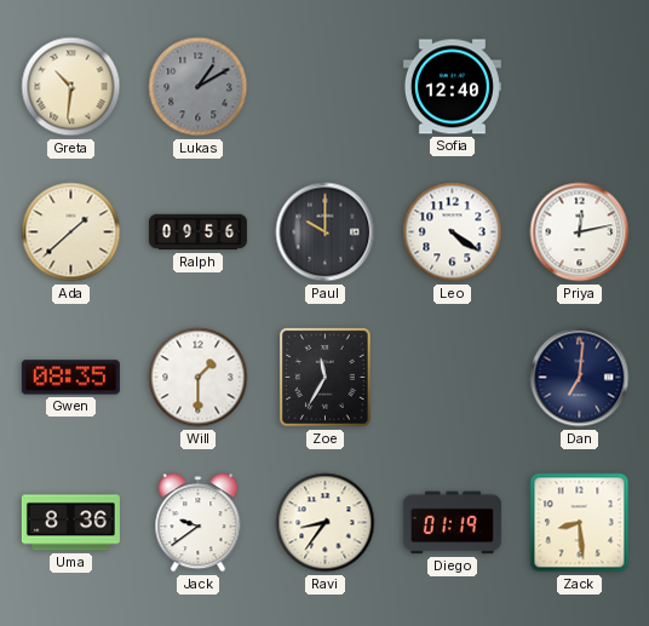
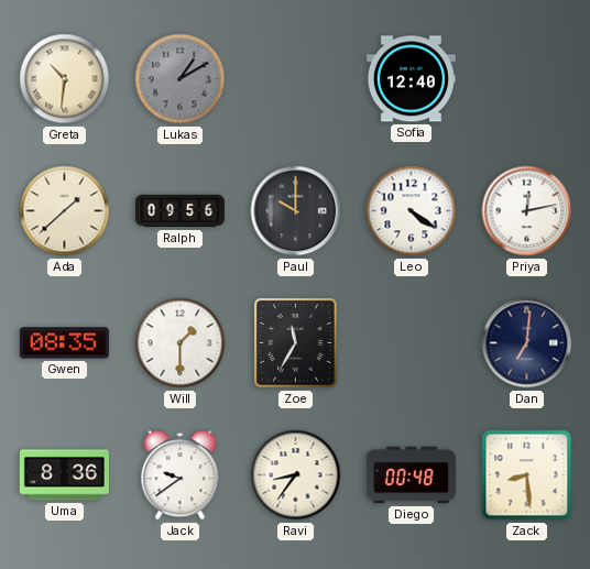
Diego: 01:19 -> 00:48
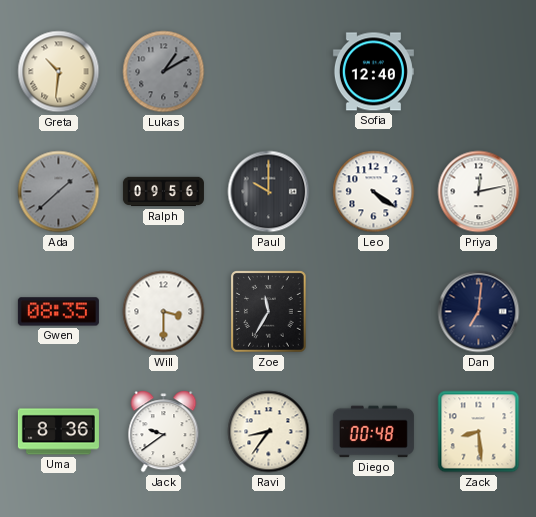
Ada dial: cream -> grey
Will: 1:30 -> 3:30
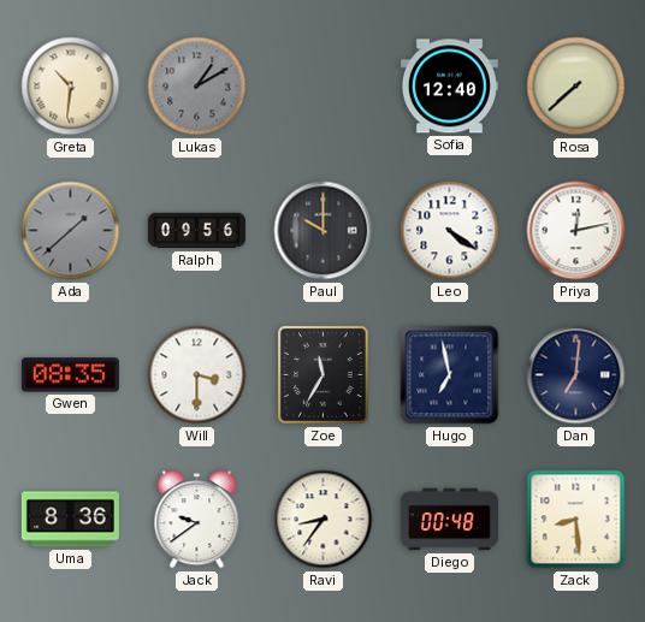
Rosa: none -> 7:38
Hugo: none -> 6:58
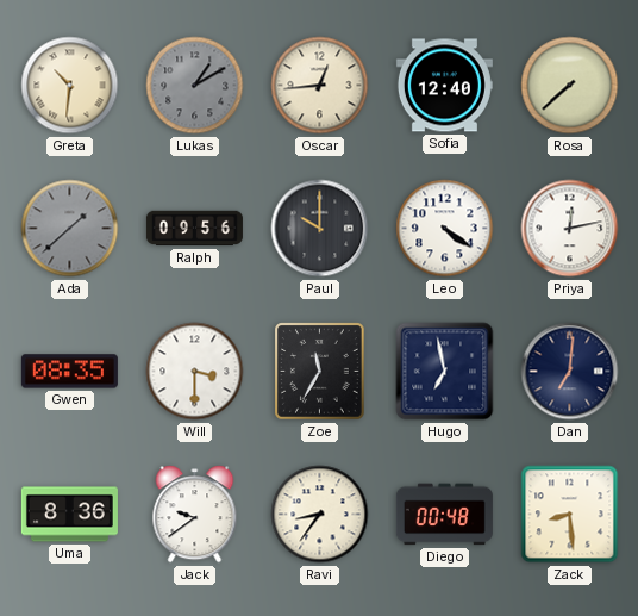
Oscar: none -> 12:44
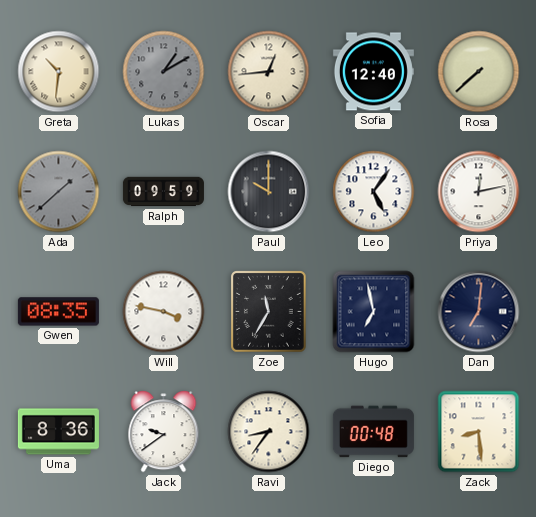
Ralph: 09:56 -> 09:59
Leo: 4:21 -> 5:06
Will: 3:30 -> 3:47
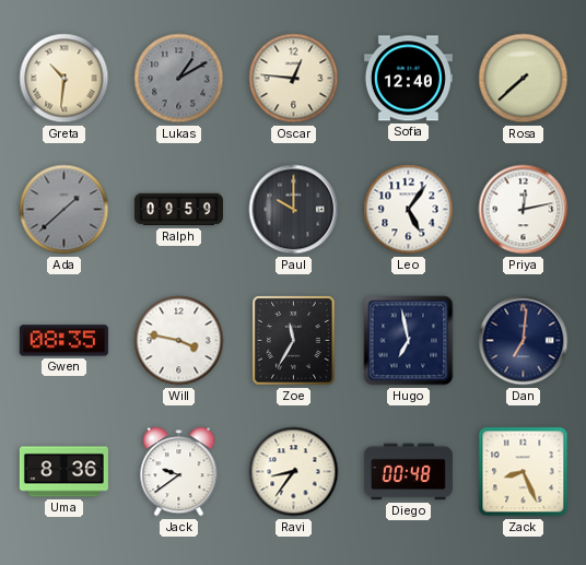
Oscar: 12:44 -> 12:46
Zack: 8:29 -> 8:26
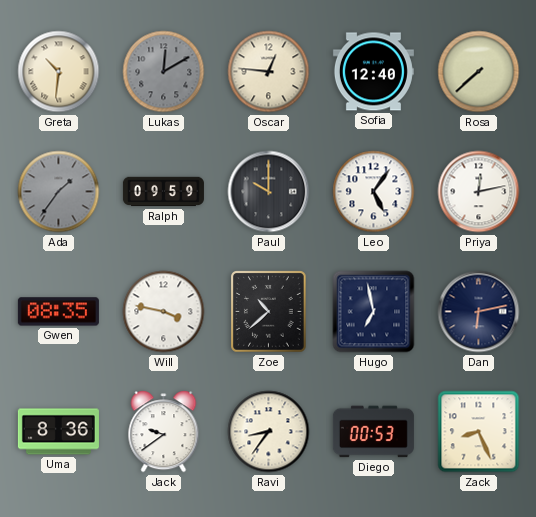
Lukas: 1:10 -> 12:10
Ada: 1:38 -> 1:36
Zoe: 11:35 -> 10:38
Dan: 7:01 -> 6:13
Diego: 00:48 -> 00:53
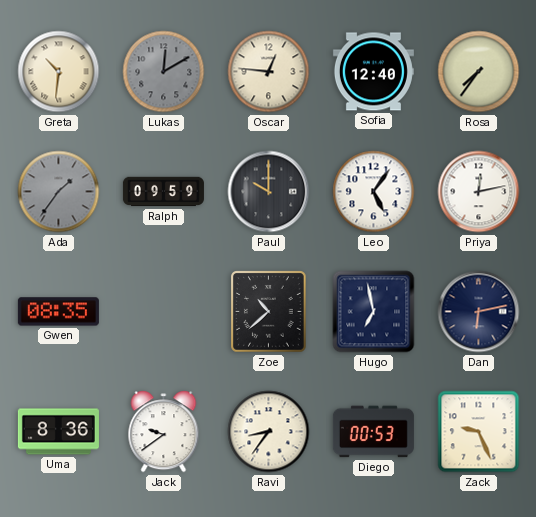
Rosa: 7:38 -> 7:36
Will: 3:47 -> none
Zack: 8:26 -> 9:26
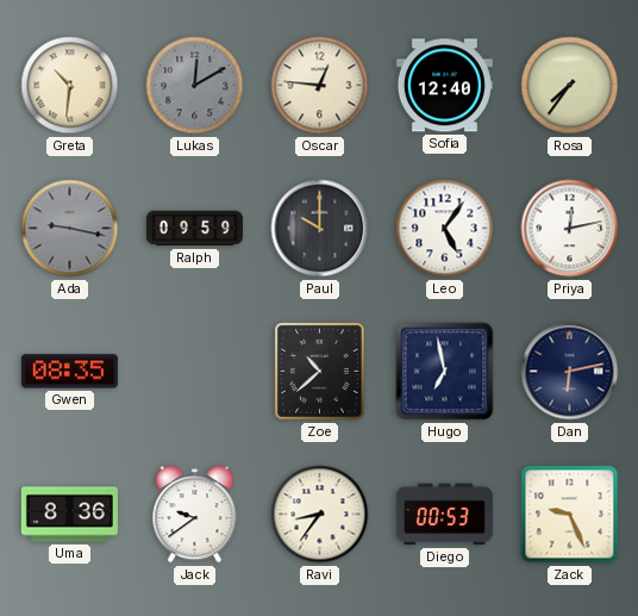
Ada: 1:36 -> 9:17
